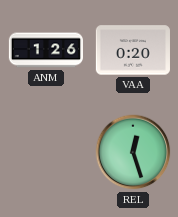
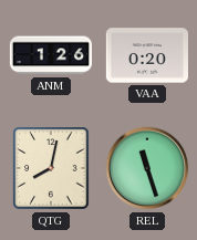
QTG: none -> 8:02
REL: 12:27 -> 11:27
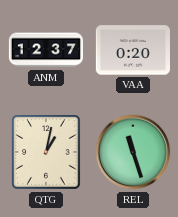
ANM: 1:26 -> 12:37
QTG: 8:02 -> 1:02
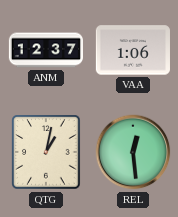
VAA: 0:20 -> 1:06
REL: 11:27 -> 12:29
